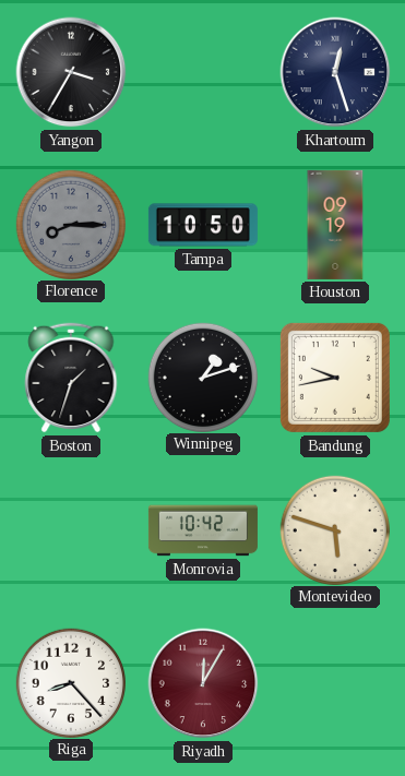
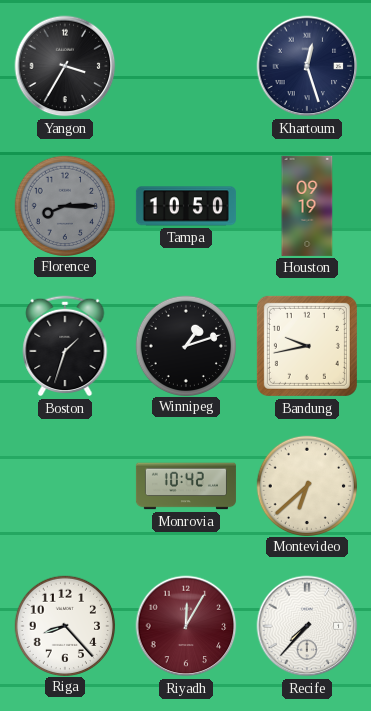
Montevideo: 5:48 -> 6:38
Recife: none -> 7:37
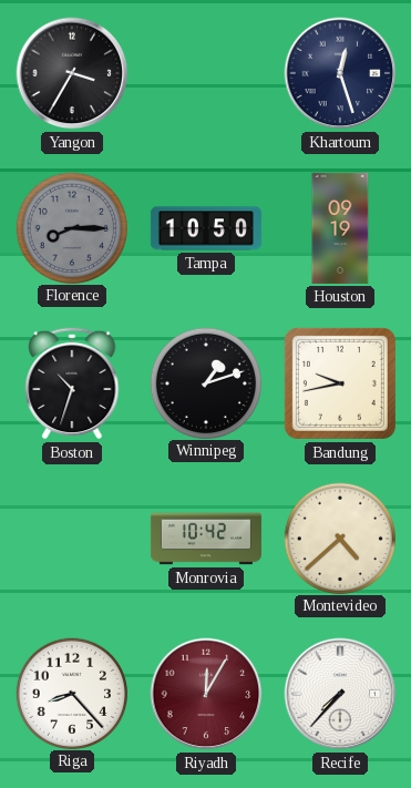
Boston: 1:33 -> 10:33
Montevideo: 6:38 -> 4:38
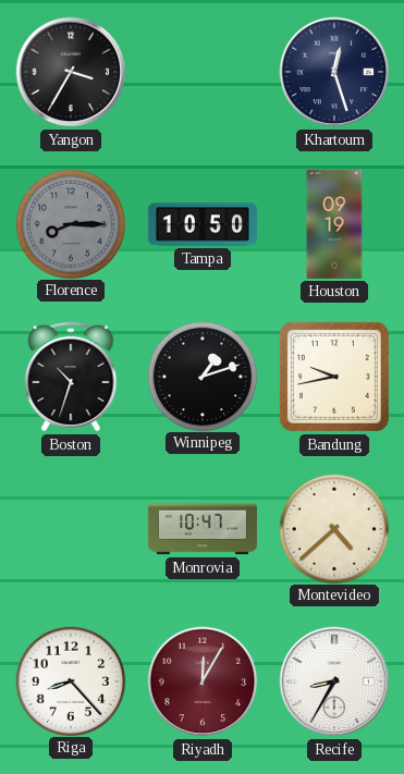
Monrovia: 10:42 -> 10:47
Recife: 7:37 -> 8:35
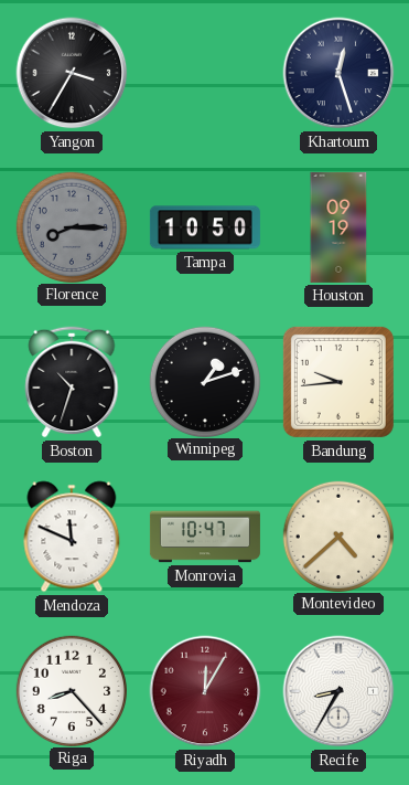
Bandung: 9:43 -> 9:44
Mendoza: none -> 11:49
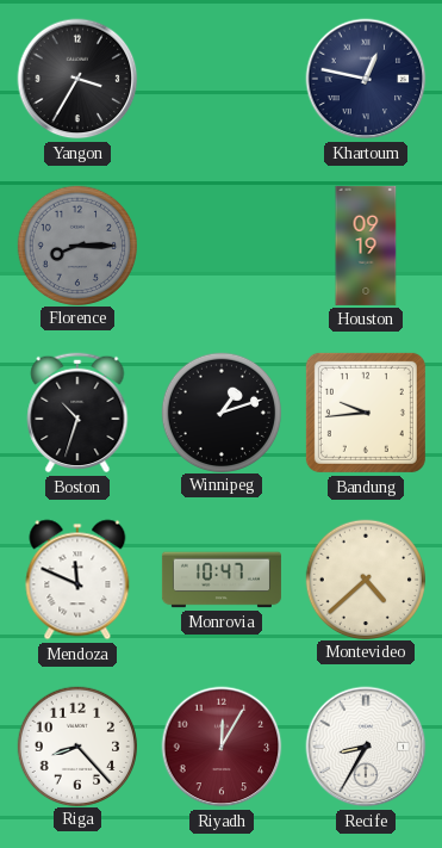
Khartoum: 12:27 -> 12:47
Tampa: 10:50 -> none
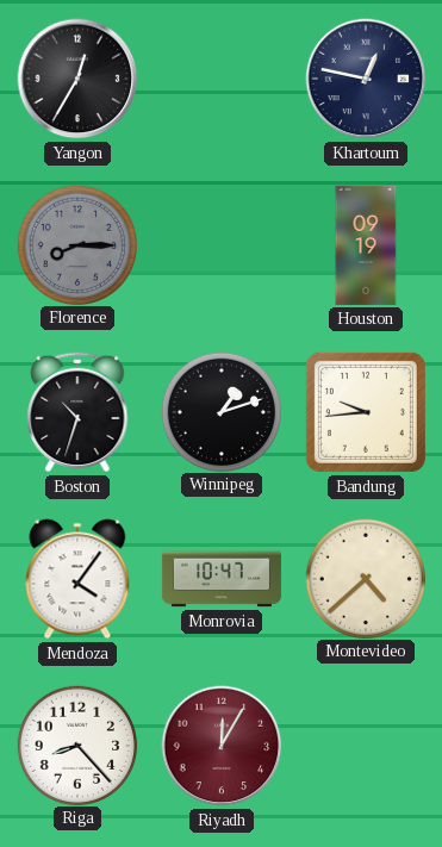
Yangon: 3:35 -> 12:35
Mendoza: 11:49 -> 4:06
Recife: 8:35 -> none
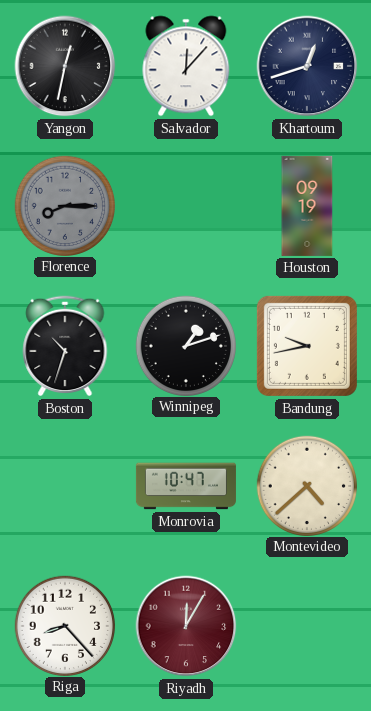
Yangon: 12:35 -> 12:32
Salvador: none -> 12:07
Khartoum: 12:47 -> 12:42
Bandung: 9:44 -> 9:43
Mendoza: 4:06 -> none
